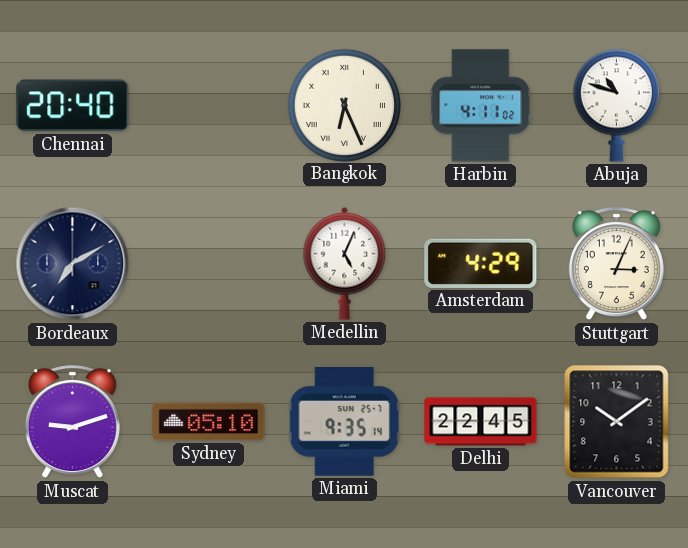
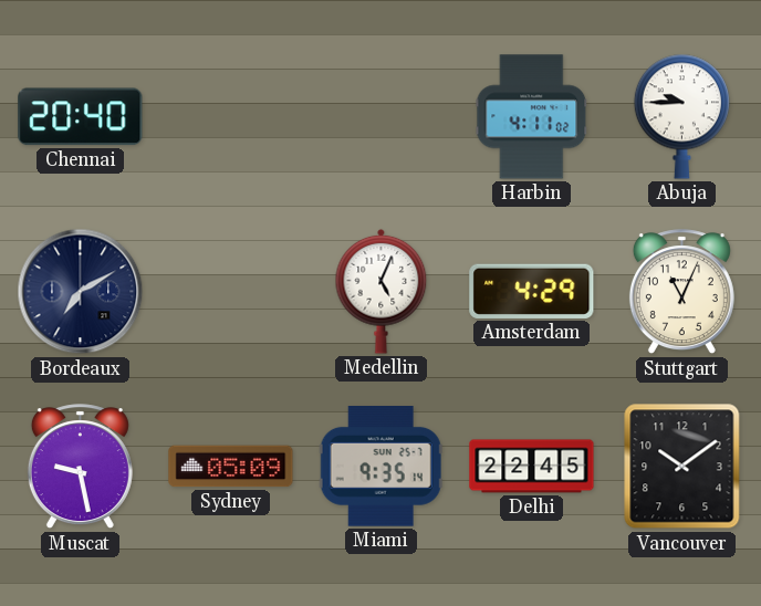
Bangkok: 6:26 -> none
Abuja: 10:48 -> 9:45
Stuttgart: 3:04 -> 11:04
Muscat: 9:12 -> 9:28
Sydney: 05:10 -> 05:09
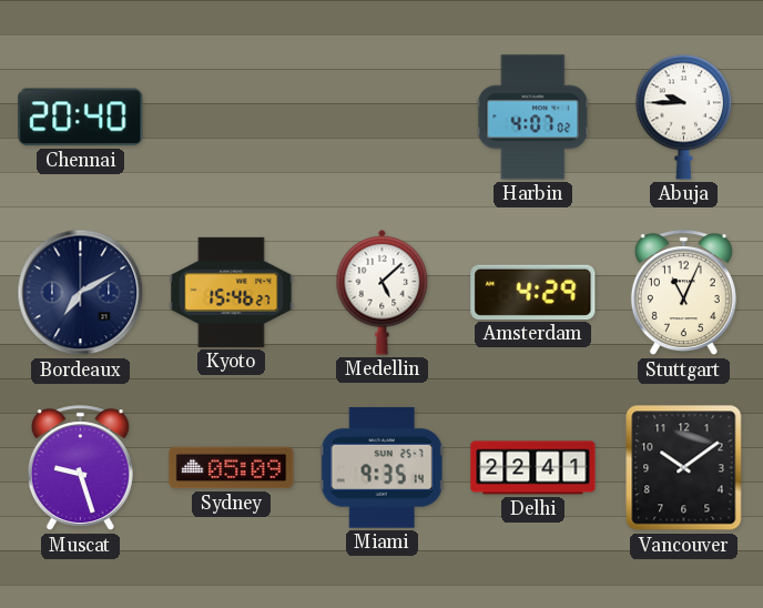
Harbin: 4:11 -> 4:07
Kyoto: none -> 15:46
Medellin: 5:04 -> 5:08
Muscat: 9:28 -> 9:27
Delhi: 22:45 -> 22:41
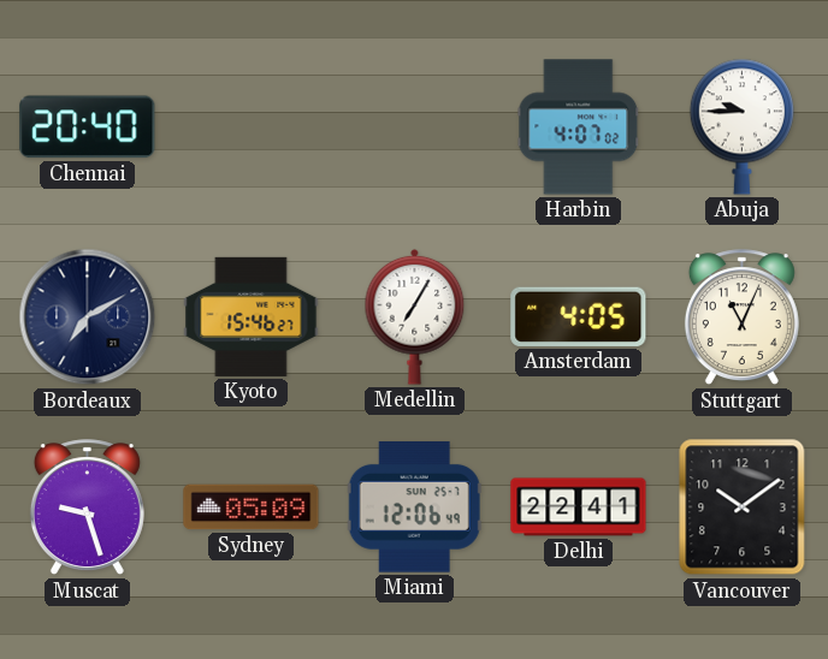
Medellin: 5:08 -> 7:05
Amsterdam: 4:29 -> 4:05
Miami: 9:35 -> 12:06
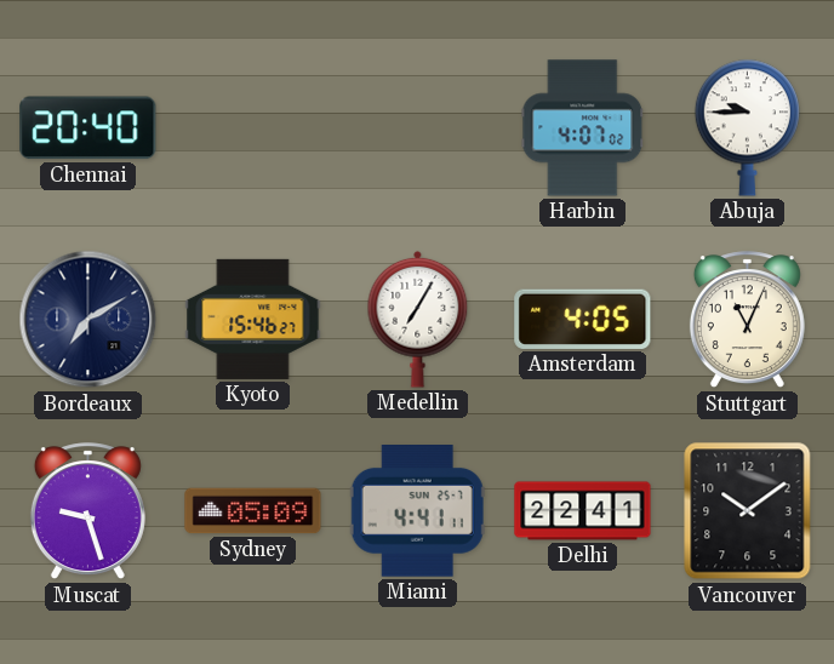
Miami: 12:06 -> 4:41
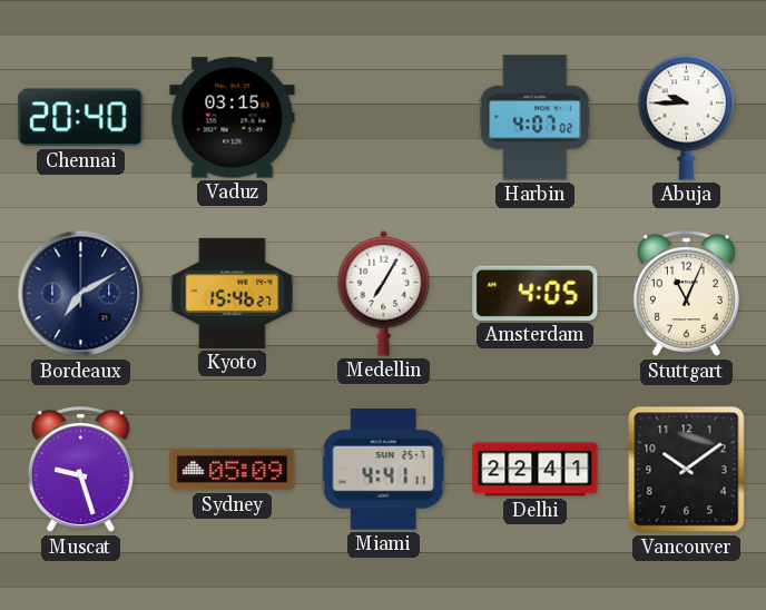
Vaduz: none -> 03:15
